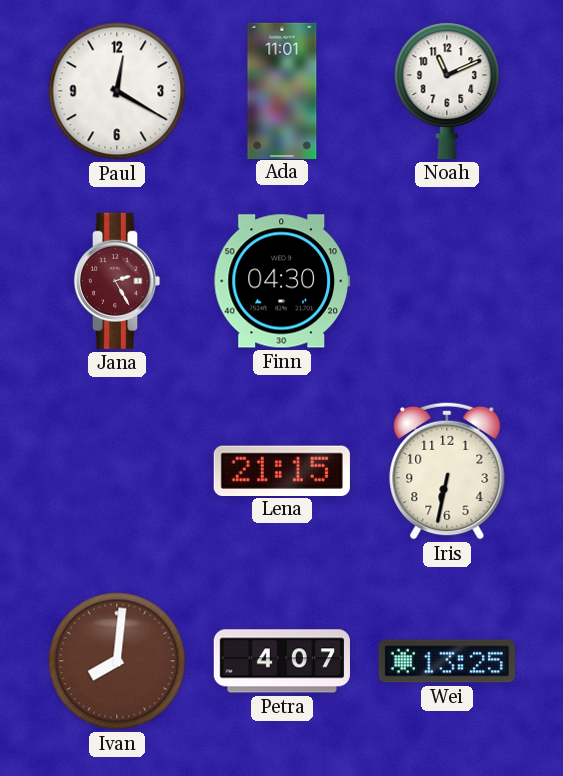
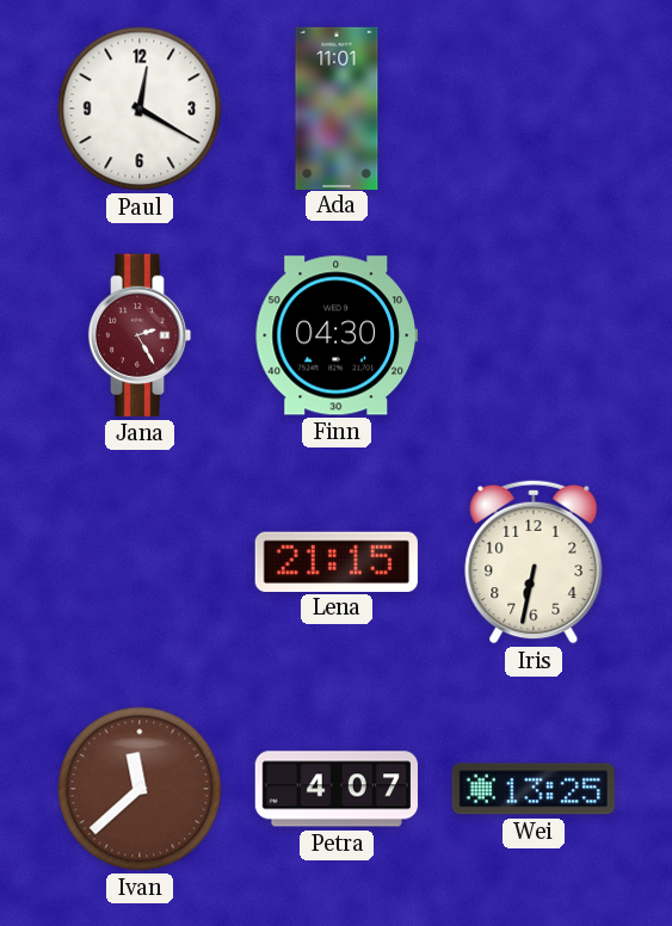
Noah: 11:11 -> none
Ivan: 8:01 -> 11:38
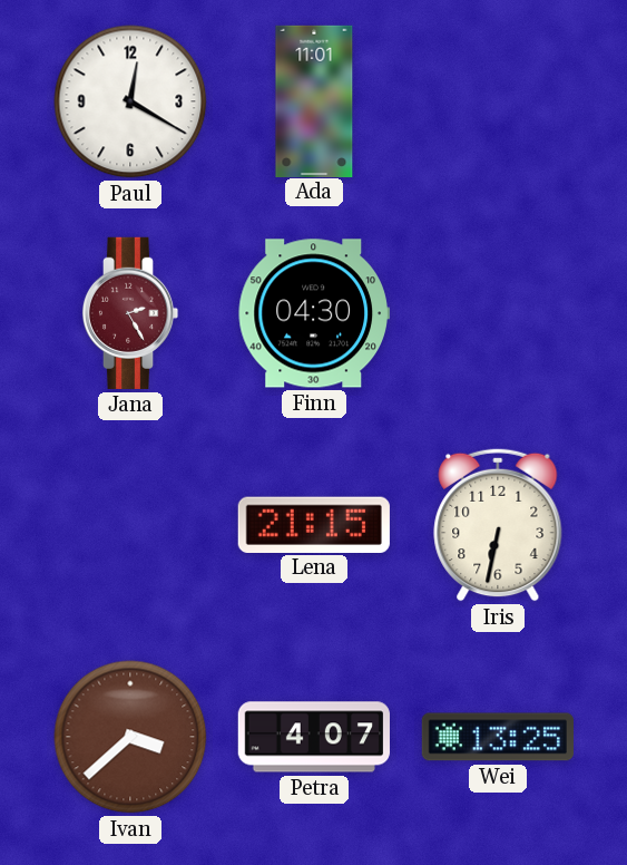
Ivan: 11:38 -> 3:38
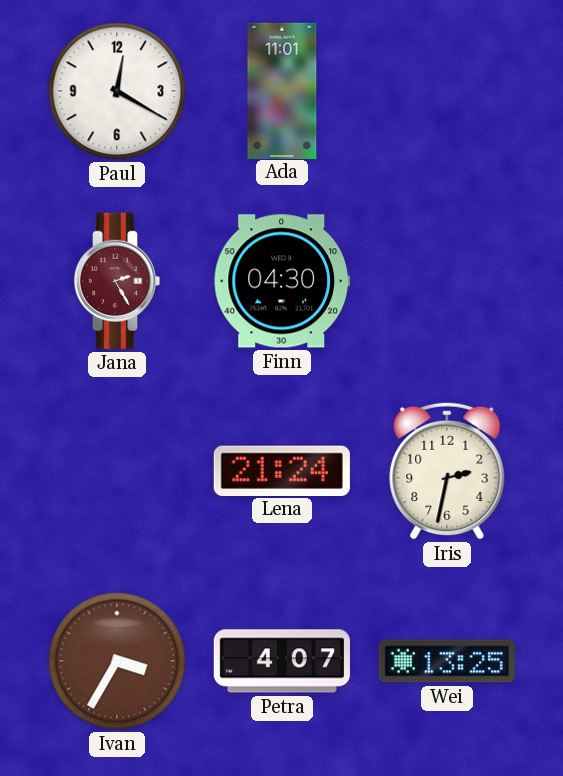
Lena: 21:15 -> 21:24
Iris: 6:32 -> 2:32
Ivan: 3:38 -> 3:35
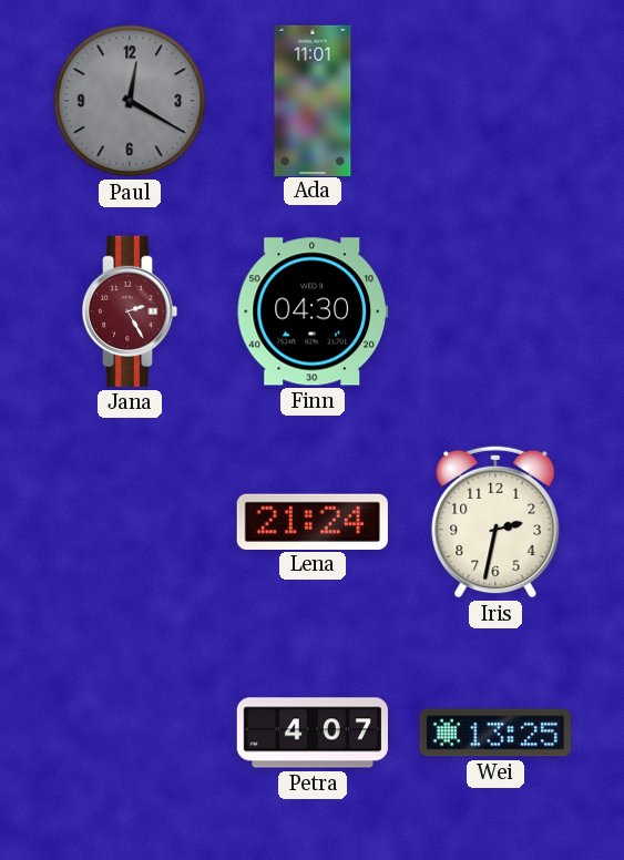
Paul dial: white -> grey
Ivan: 3:35 -> none
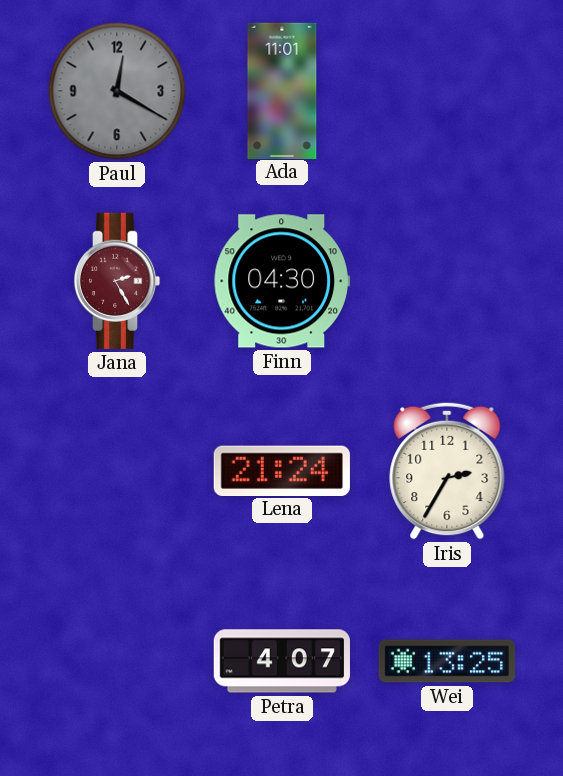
Iris: 2:32 -> 2:35
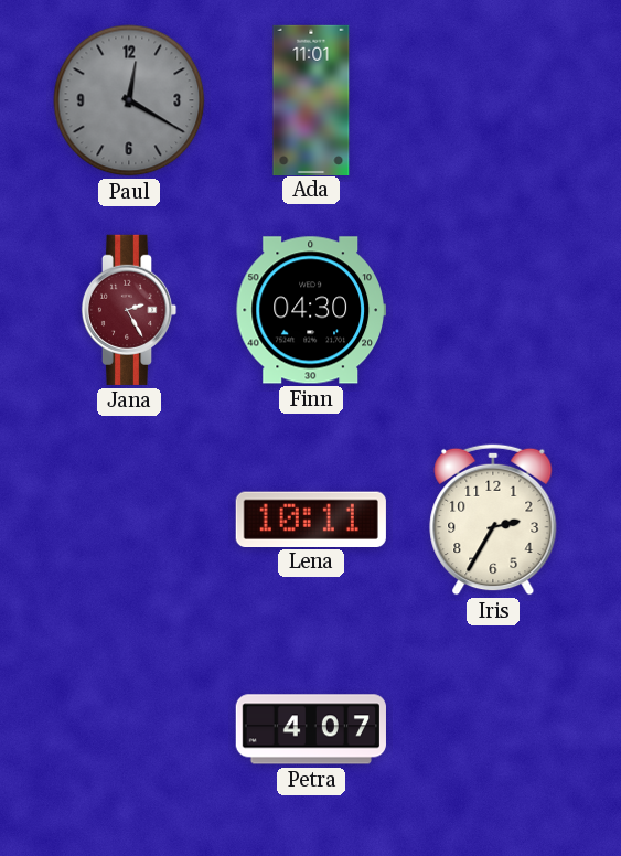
Lena: 21:24 -> 10:11
Wei: 13:25 -> none
